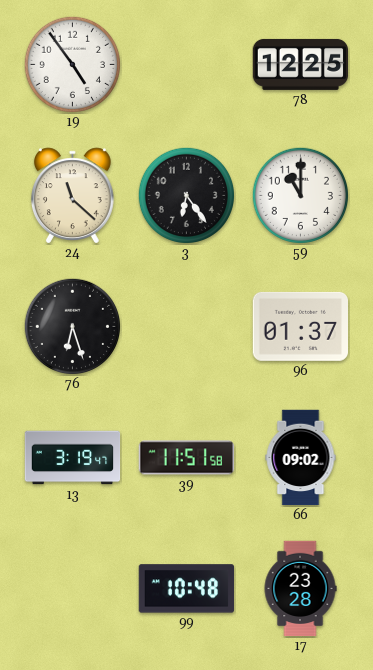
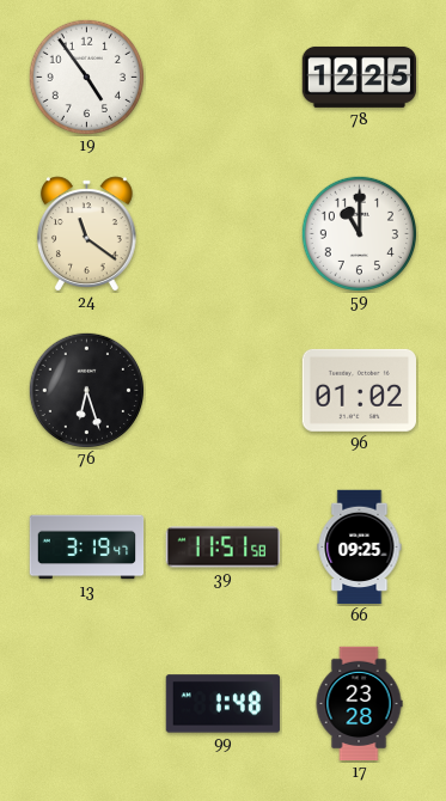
24: 11:22 -> 11:21
3: 6:24 -> none
96: 01:37 -> 01:02
66: 09:02 -> 09:25
99: 10:48 -> 1:48
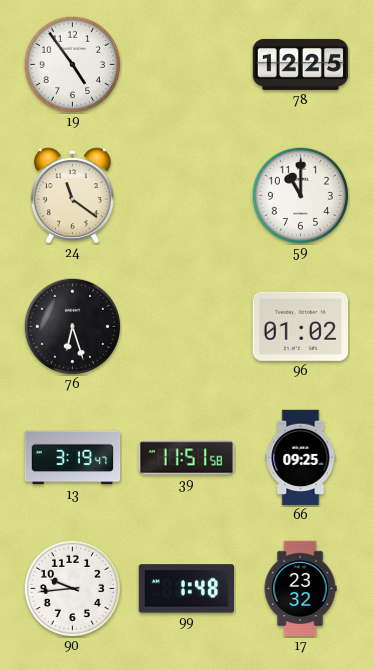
90: none -> 9:44
17: 23:28 -> 23:32
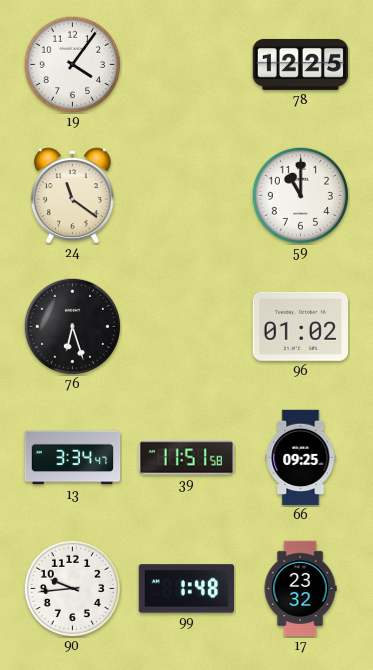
19: 4:54 -> 4:06
13: 3:19 -> 3:34
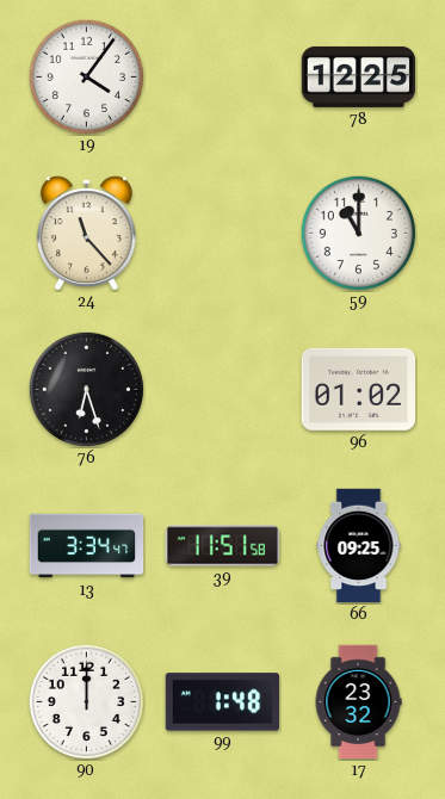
24: 11:21 -> 11:23
90: 9:44 -> 12:00
